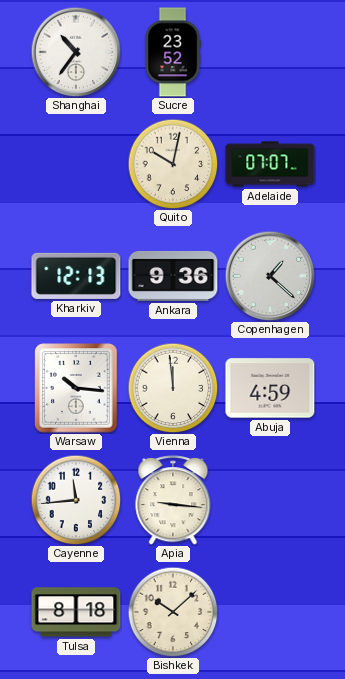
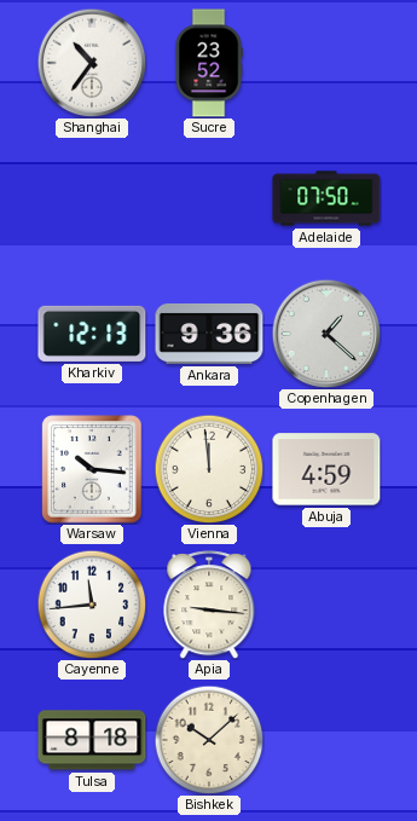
Quito: 10:02 -> none
Adelaide: 07:07 -> 07:50
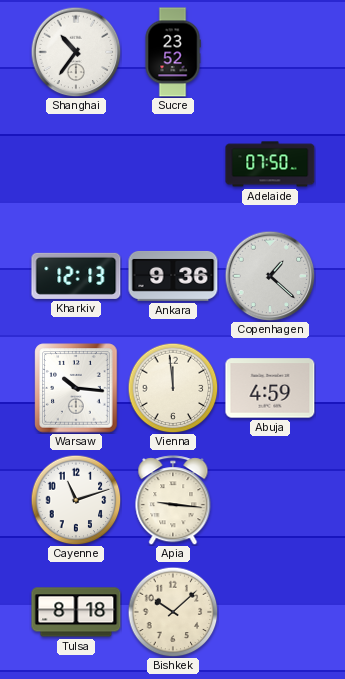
Cayenne: 11:44 -> 11:12
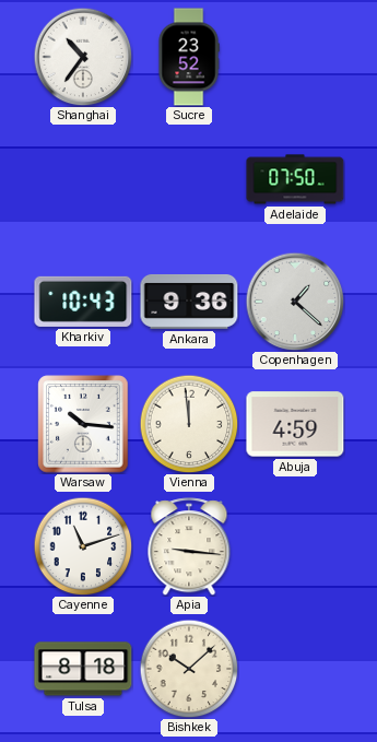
Kharkiv: 12:13 -> 10:43
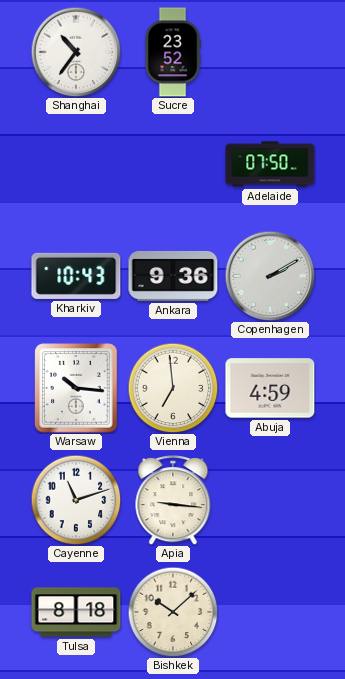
Copenhagen: 1:22 -> 2:10
Vienna: 11:59 -> 6:59
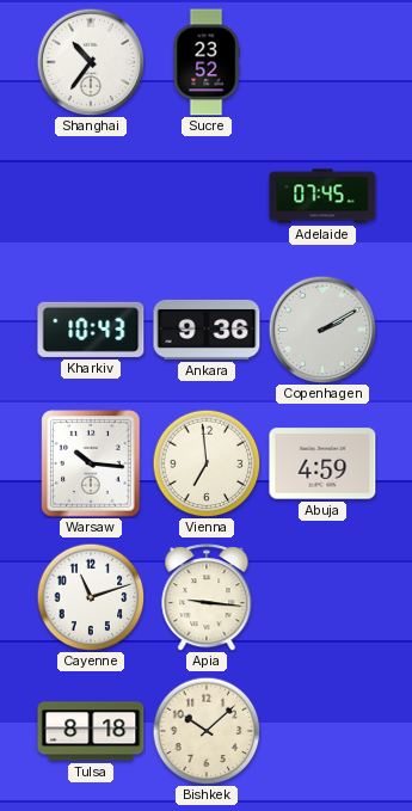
Adelaide: 07:50 -> 07:45
